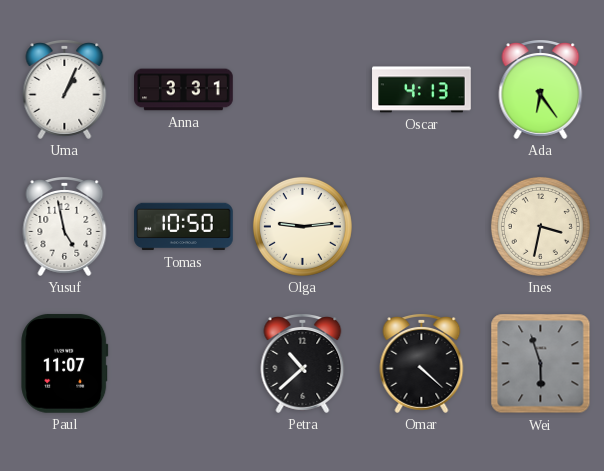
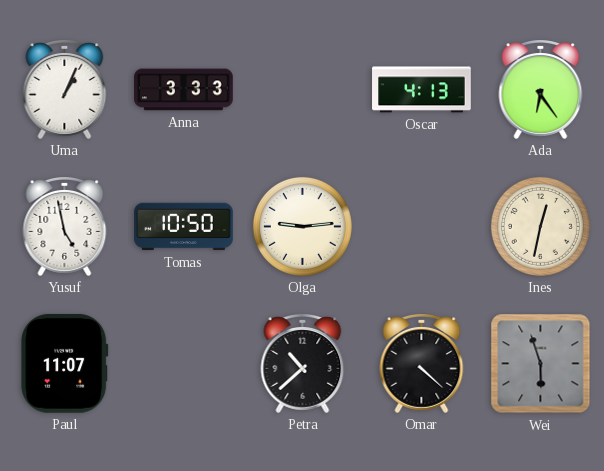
Anna: 3:31 -> 3:33
Ines: 3:32 -> 12:32
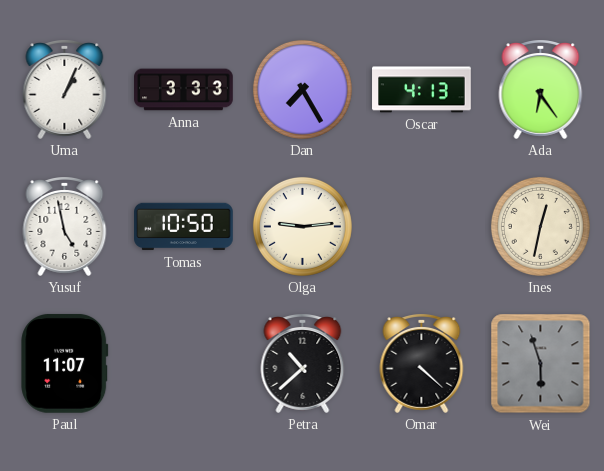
Dan: none -> 7:25
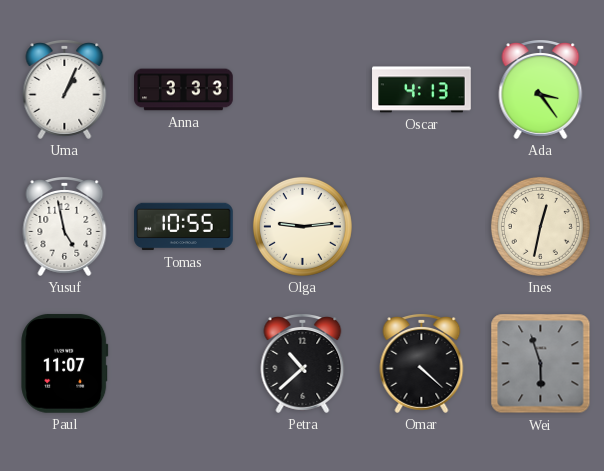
Dan: 7:25 -> none
Ada: 6:24 -> 3:24
Tomas: 10:50 -> 10:55
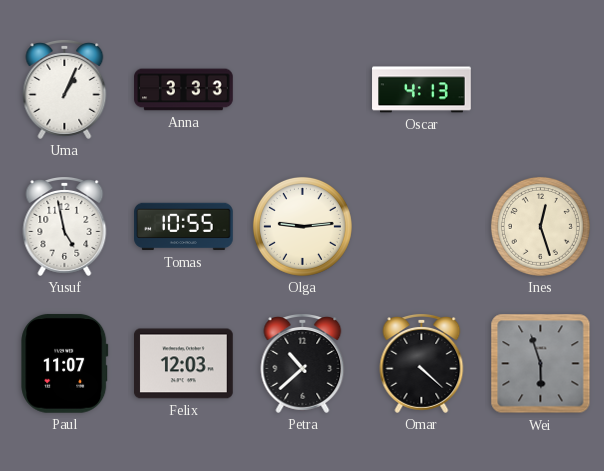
Ada: 3:24 -> none
Ines: 12:32 -> 12:27
Felix: none -> 12:03
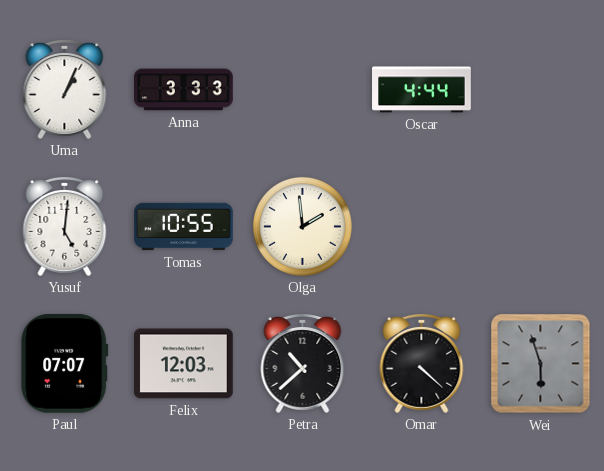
Oscar: 4:13 -> 4:44
Yusuf: 4:58 -> 5:01
Olga: 9:14 -> 1:59
Ines: 12:27 -> none
Paul: 11:07 -> 07:07
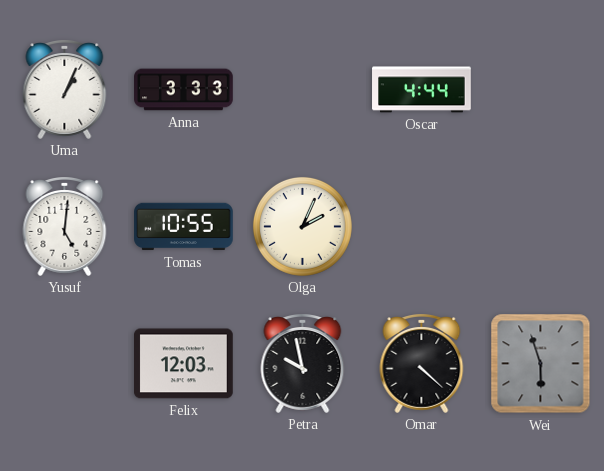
Olga: 1:59 -> 2:04
Paul: 07:07 -> none
Petra: 10:38 -> 9:58
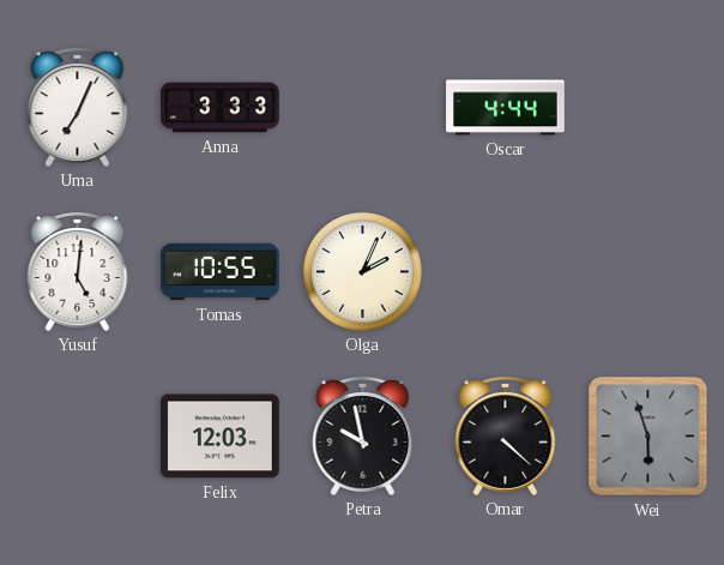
Uma: 1:04 -> 7:04
